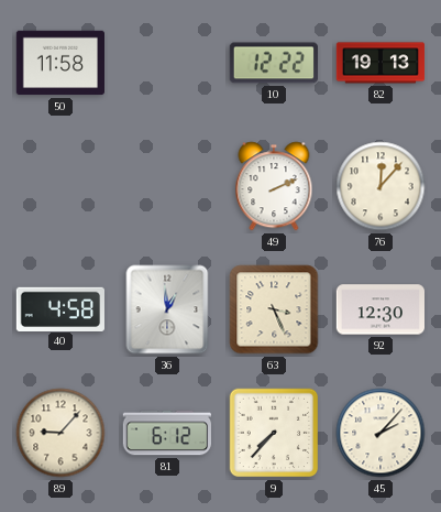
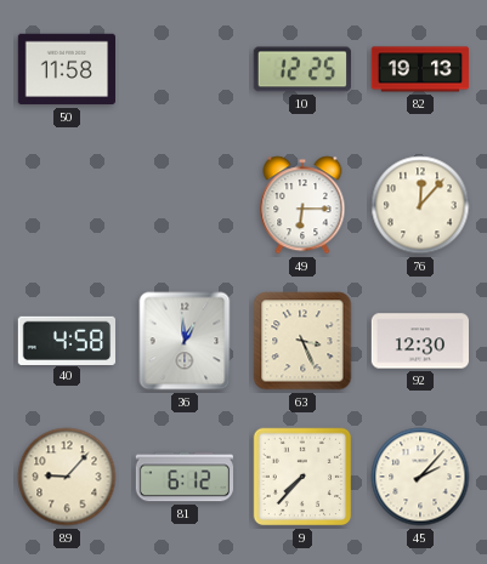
10: 12:22 -> 12:25
49: 2:11 -> 6:15
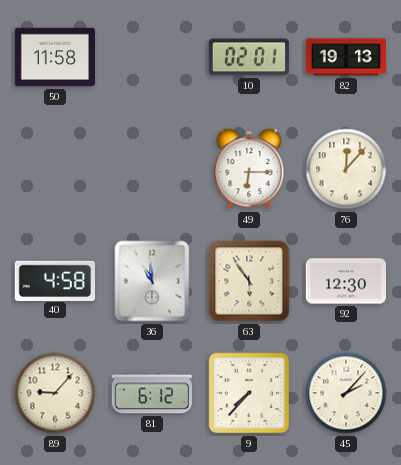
10: 12:25 -> 02:01
36: 12:59 -> 10:59
63: 3:26 -> 5:54
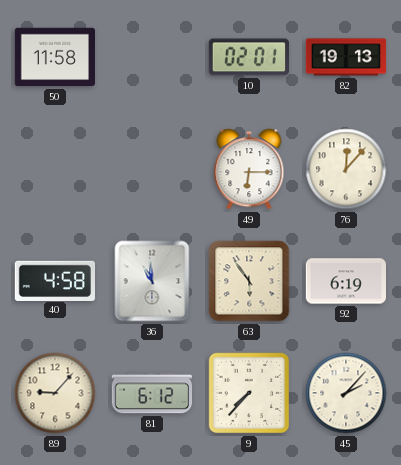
92: 12:30 -> 6:19
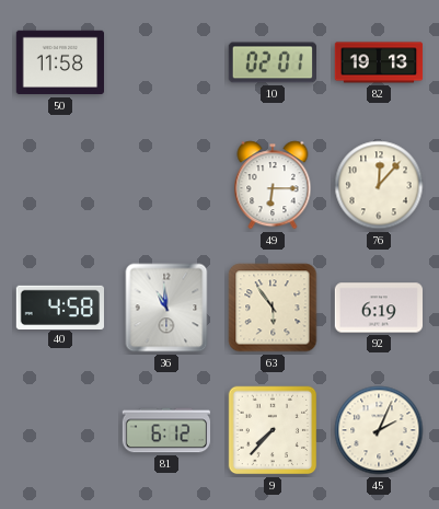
89: 9:07 -> none
45: 2:07 -> 2:04
